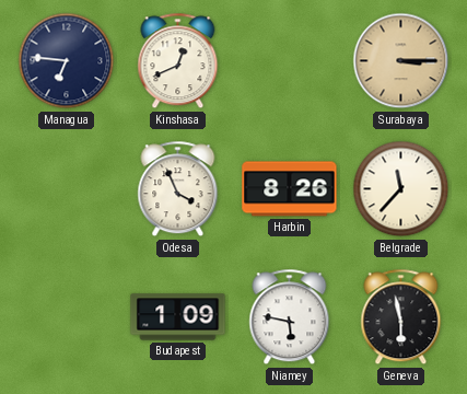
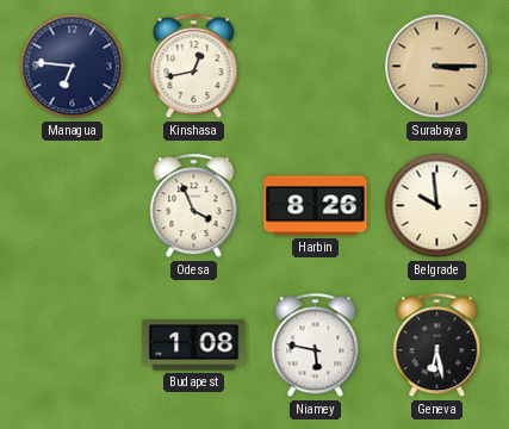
Kinshasa: 12:41 -> 12:43
Belgrade: 11:37 -> 9:59
Budapest: 1:09 -> 1:08
Geneva: 5:58 -> 6:28
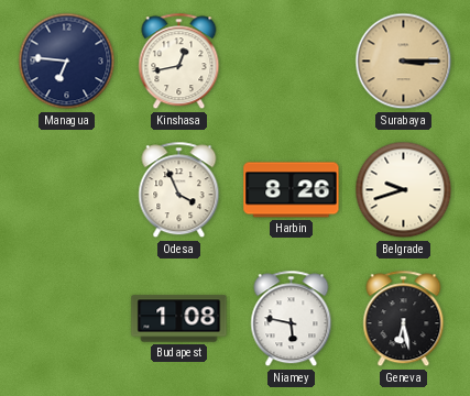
Belgrade: 9:59 -> 9:42
